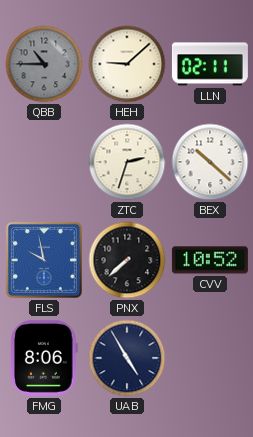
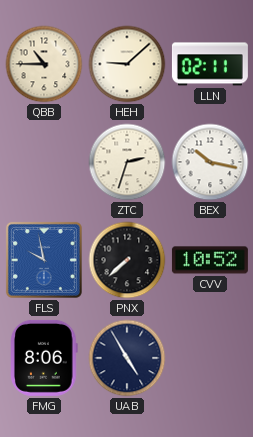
QBB dial: grey -> cream
BEX: 10:22 -> 10:17
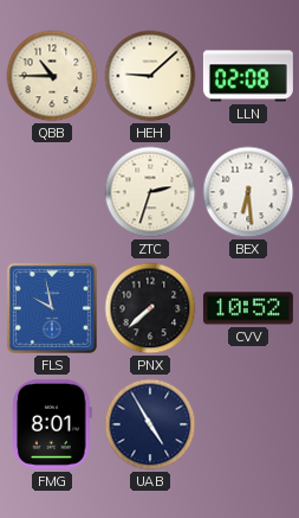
LLN: 02:11 -> 02:08
BEX: 10:17 -> 6:29
FMG: 8:06 -> 8:01
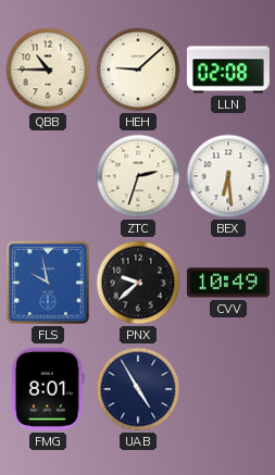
PNX: 7:38 -> 9:38
CVV: 10:52 -> 10:49
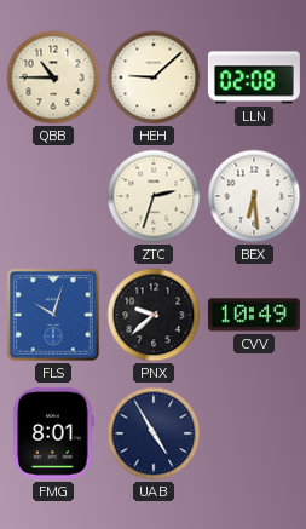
FLS: 9:58 -> 10:03
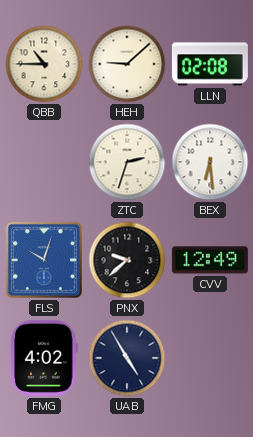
CVV: 10:49 -> 12:49
FMG: 8:01 -> 4:02
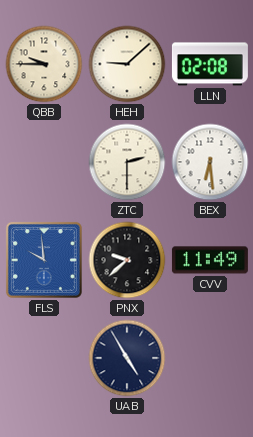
QBB: 10:45 -> 9:45
ZTC: 2:33 -> 2:30
FLS: 10:03 -> 9:59
CVV: 12:49 -> 11:49
FMG: 4:02 -> none
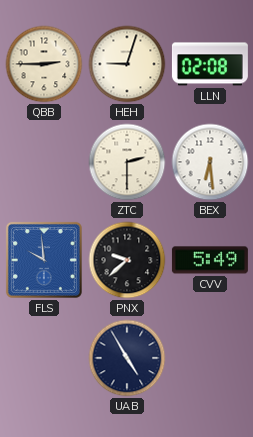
QBB: 9:45 -> 2:45
HEH: 9:08 -> 9:03
CVV: 11:49 -> 5:49
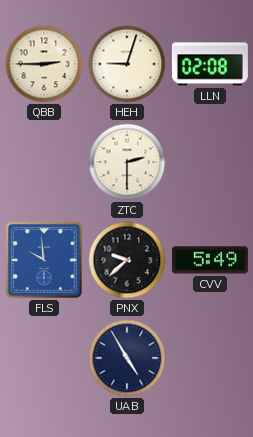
BEX: 6:29 -> none
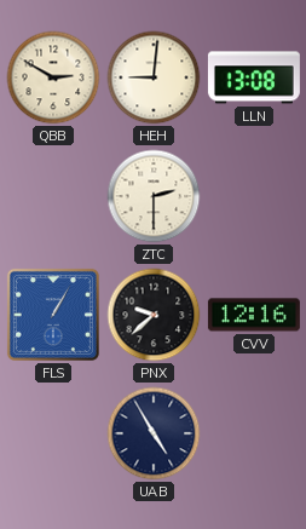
QBB: 2:45 -> 2:50
HEH: 9:03 -> 9:01
LLN: 02:08 -> 13:08
FLS: 9:59 -> 1:05
CVV: 5:49 -> 12:16
